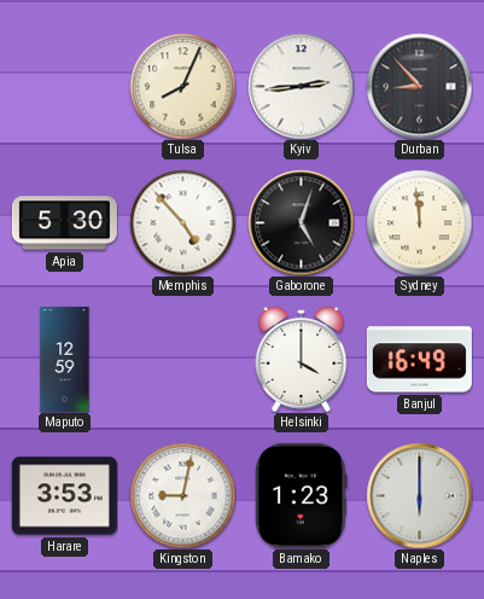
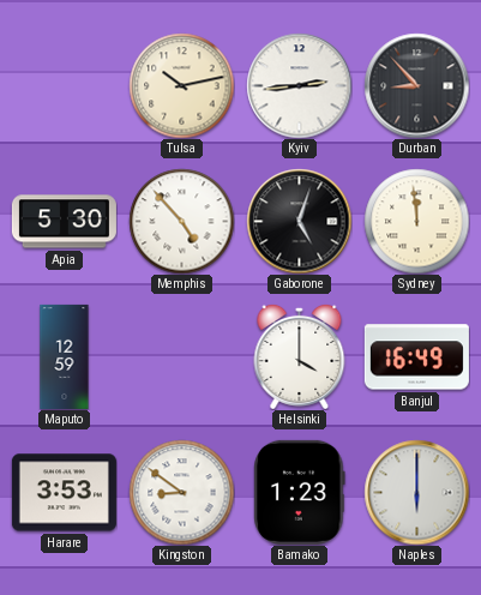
Tulsa: 8:04 -> 10:13
Kingston: 9:02 -> 8:51
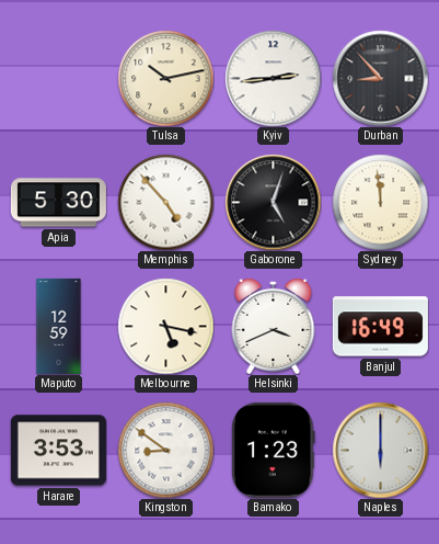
Melbourne: none -> 5:17
Helsinki: 4:00 -> 3:41
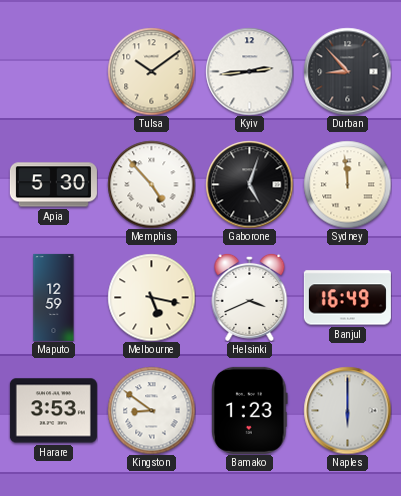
Tulsa: 10:13 -> 10:09
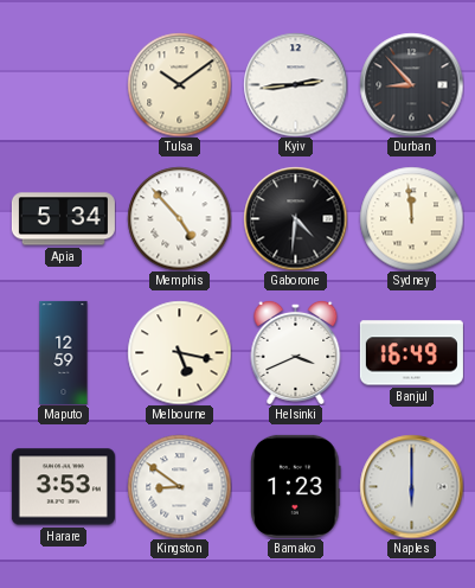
Apia: 5:30 -> 5:34
Gaborone: 5:03 -> 4:31
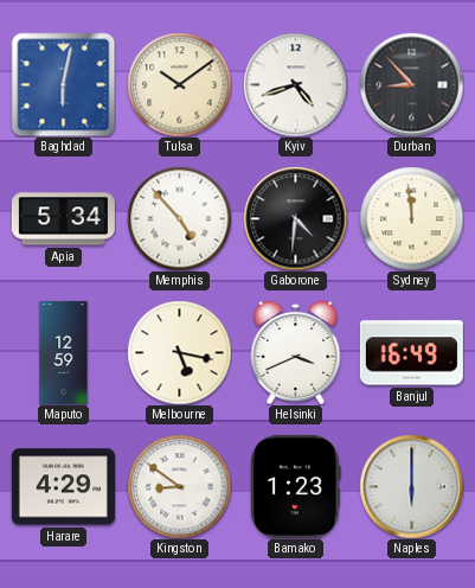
Baghdad: none -> 6:02
Kyiv: 2:44 -> 4:42
Harare: 3:53 -> 4:29
